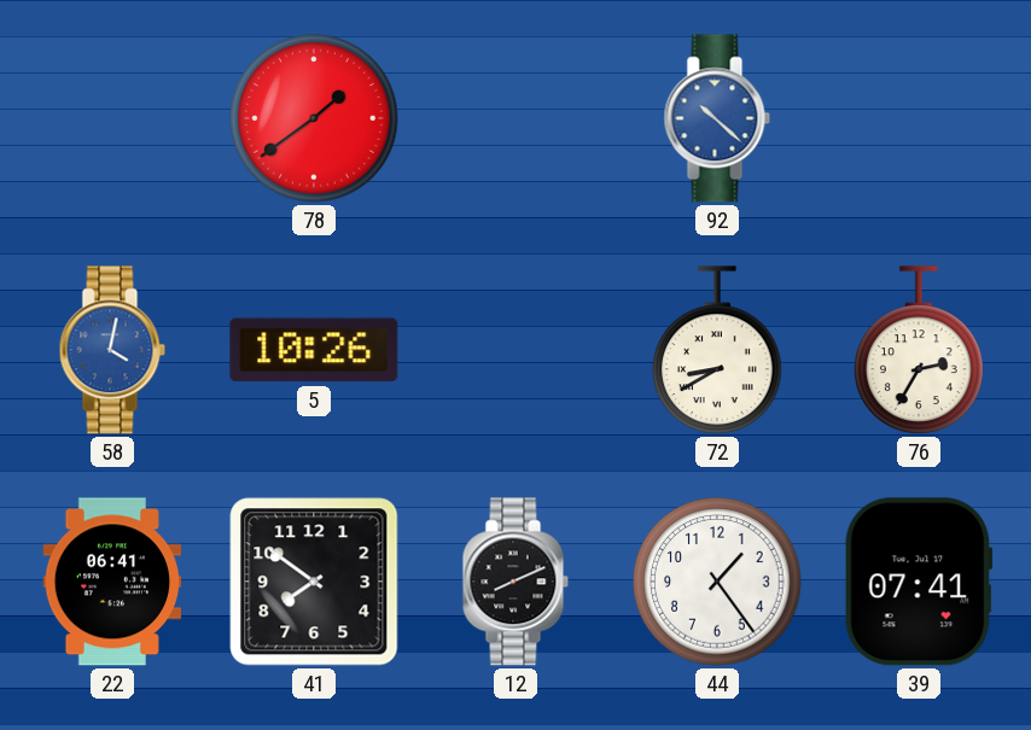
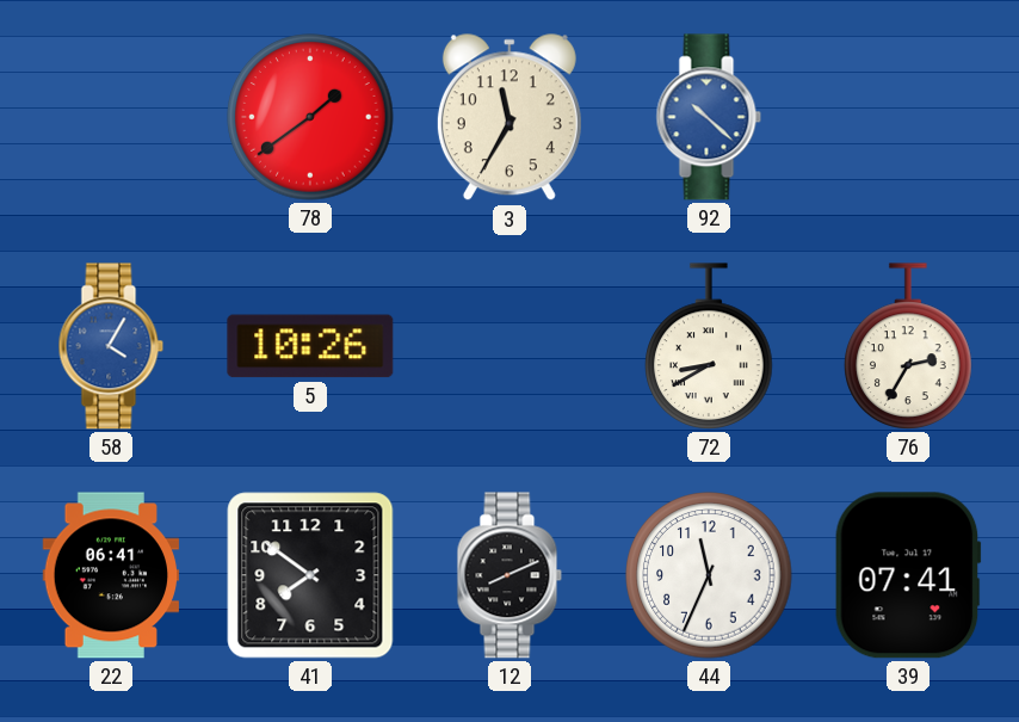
3: none -> 11:35
58: 4:02 -> 4:05
44: 1:24 -> 11:34
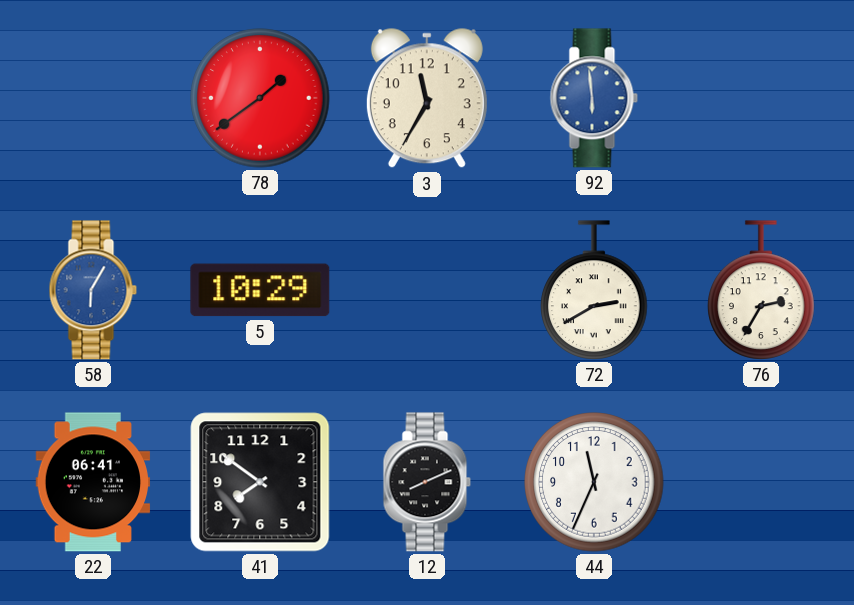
92: 10:22 -> 5:59
58: 4:05 -> 6:05
5: 10:26 -> 10:29
72: 8:40 -> 2:40
39: 07:41 -> none
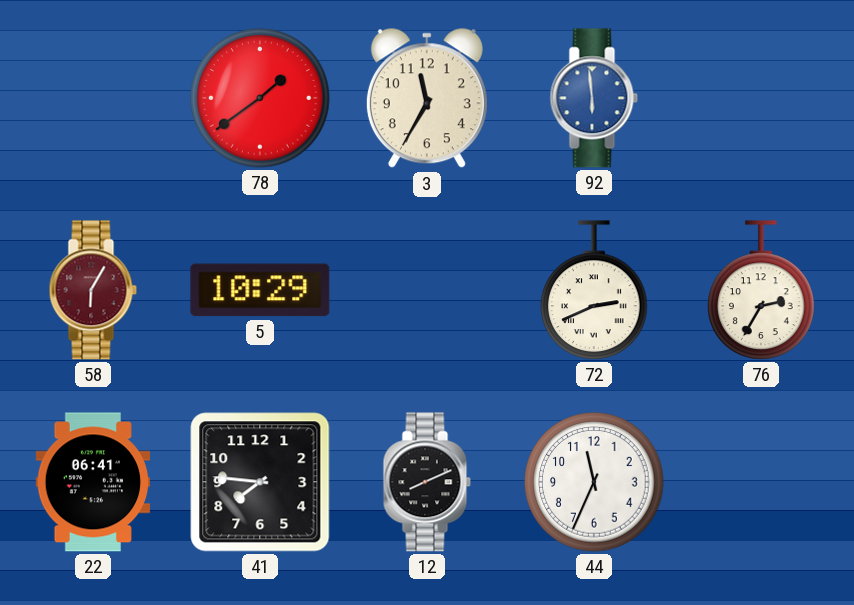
58 dial: blue -> burgundy
72: 2:40 -> 2:41
41: 7:51 -> 7:46
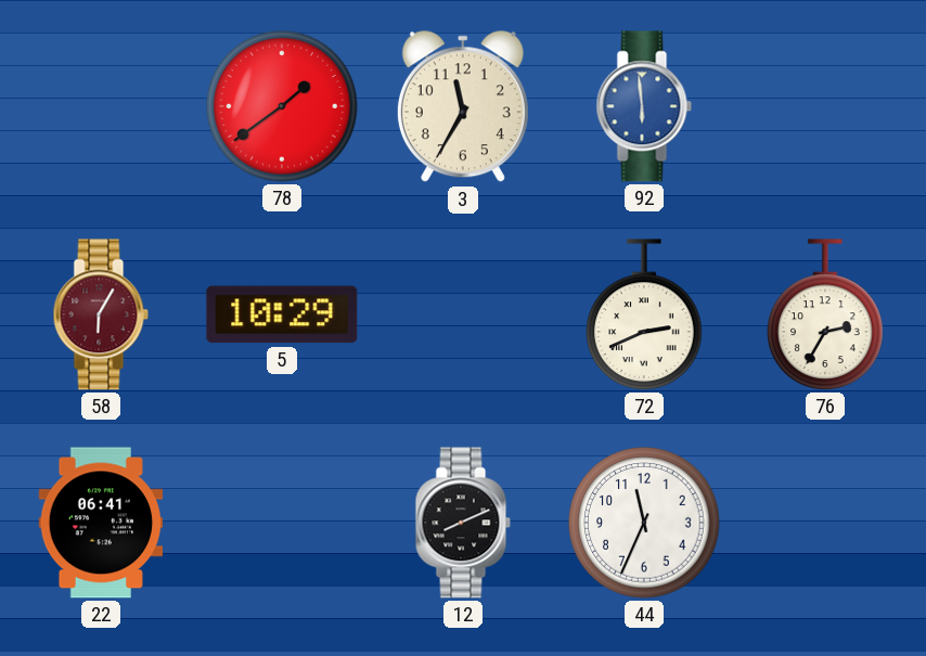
41: 7:46 -> none
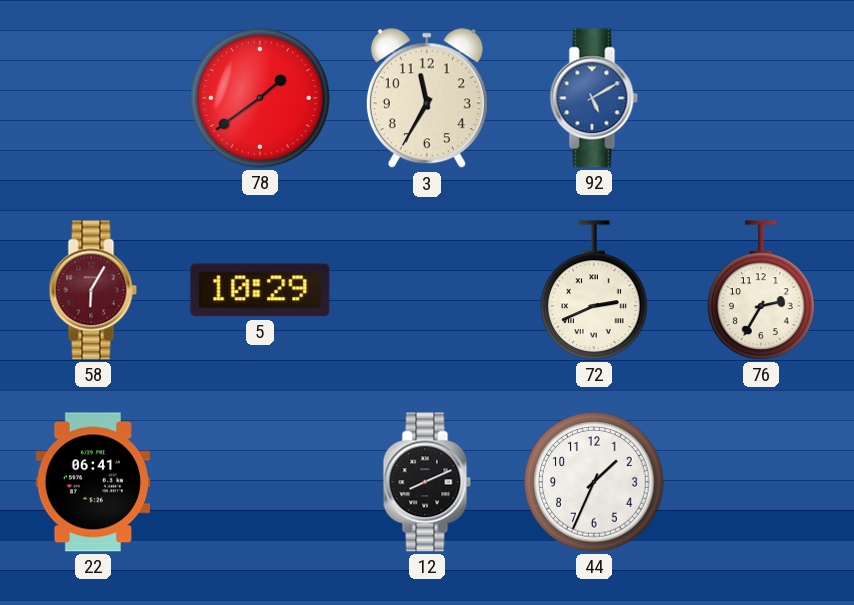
92: 5:59 -> 5:10
44: 11:34 -> 1:34
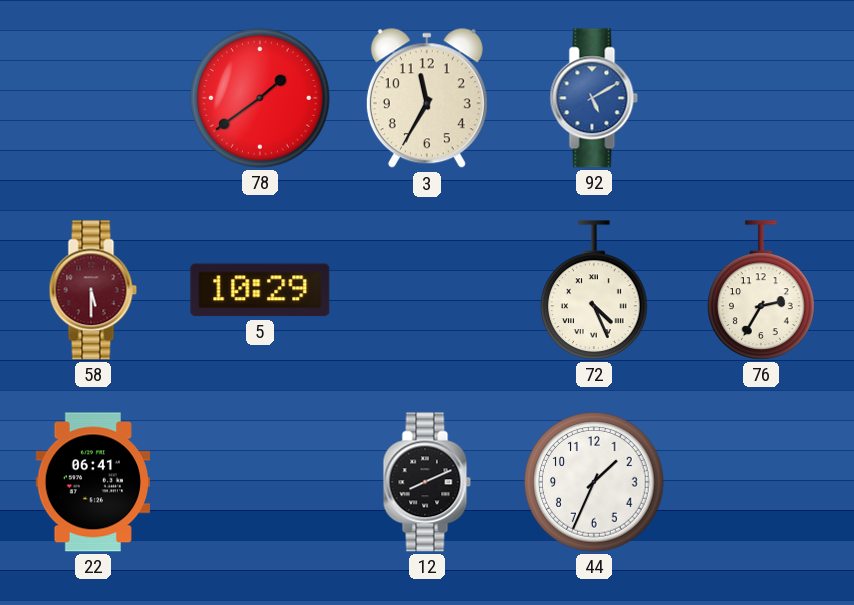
58: 6:05 -> 5:30
72: 2:41 -> 4:26
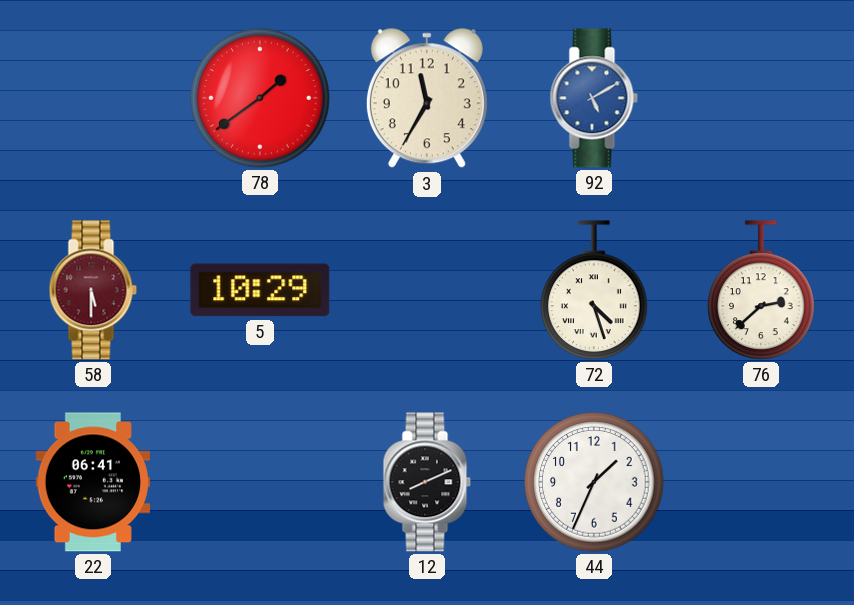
72: 4:26 -> 4:27
76: 2:35 -> 2:38
